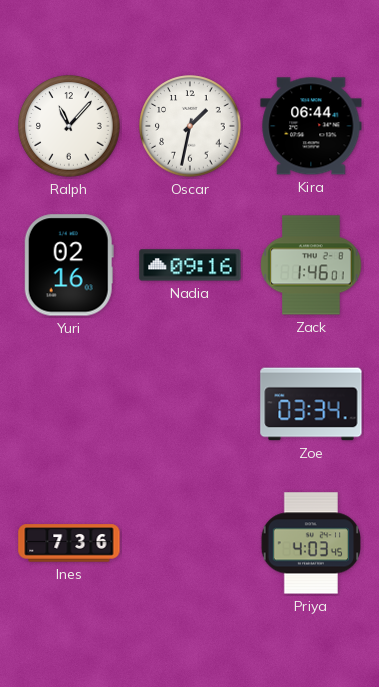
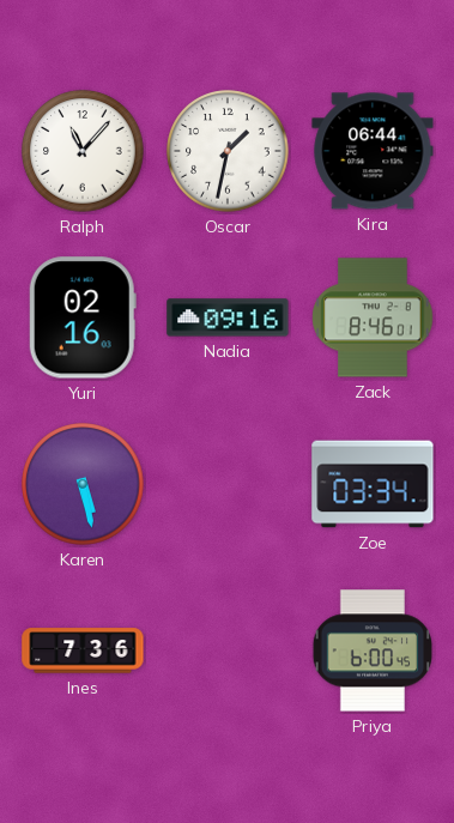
Zack: 1:46 -> 8:46
Karen: none -> 5:28
Priya: 4:03 -> 6:00
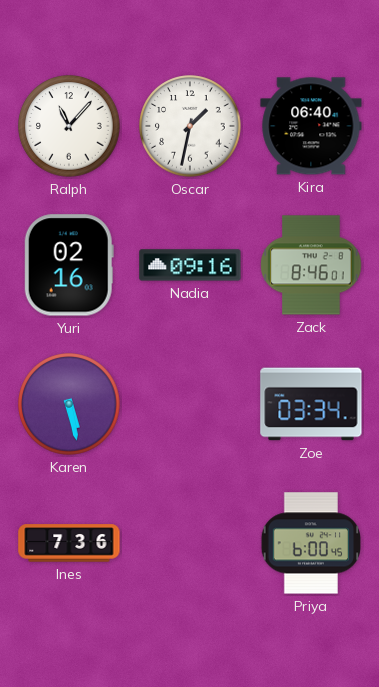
Kira: 06:44 -> 06:40
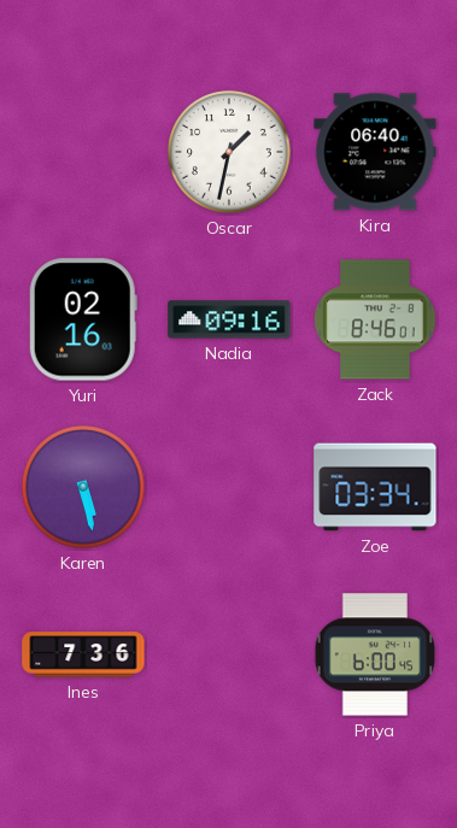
Ralph: 11:07 -> none
